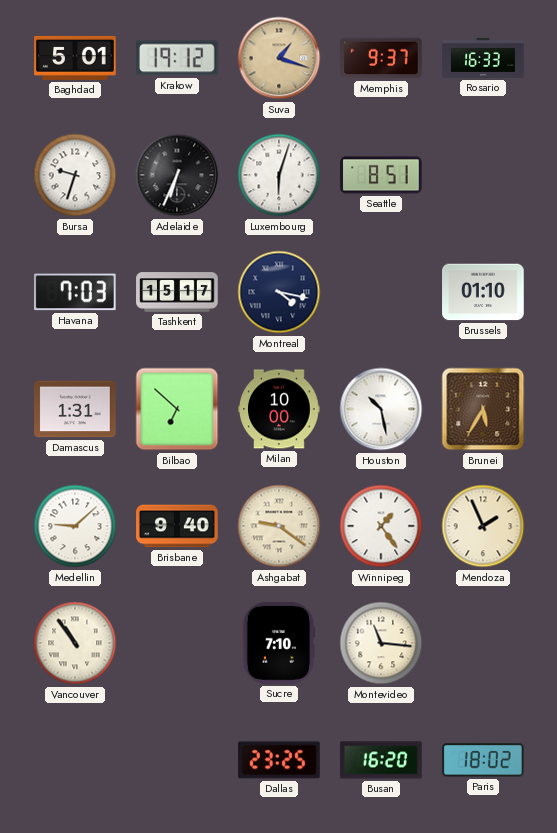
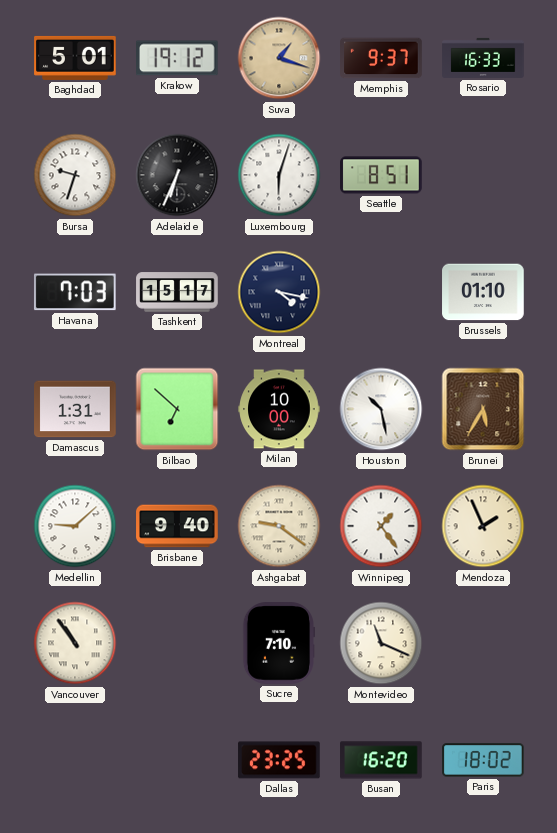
Montevideo: 11:16 -> 11:19
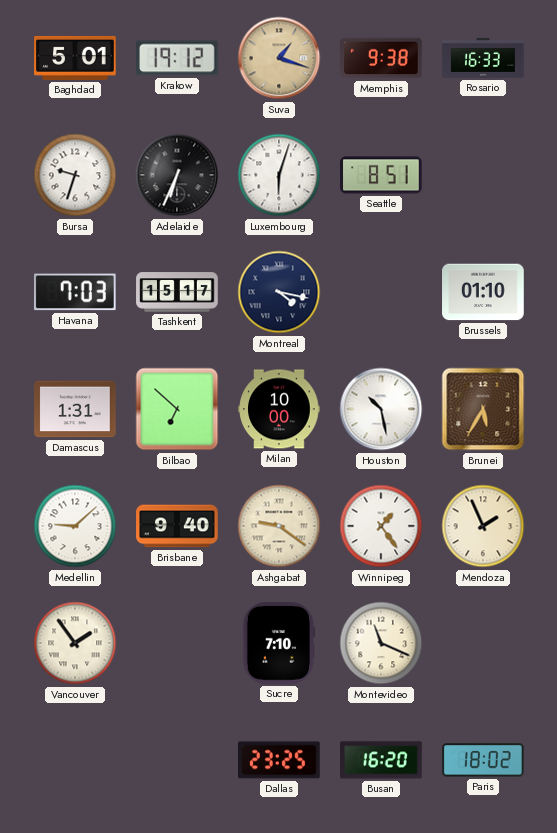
Memphis: 9:37 -> 9:38
Vancouver: 10:54 -> 1:54
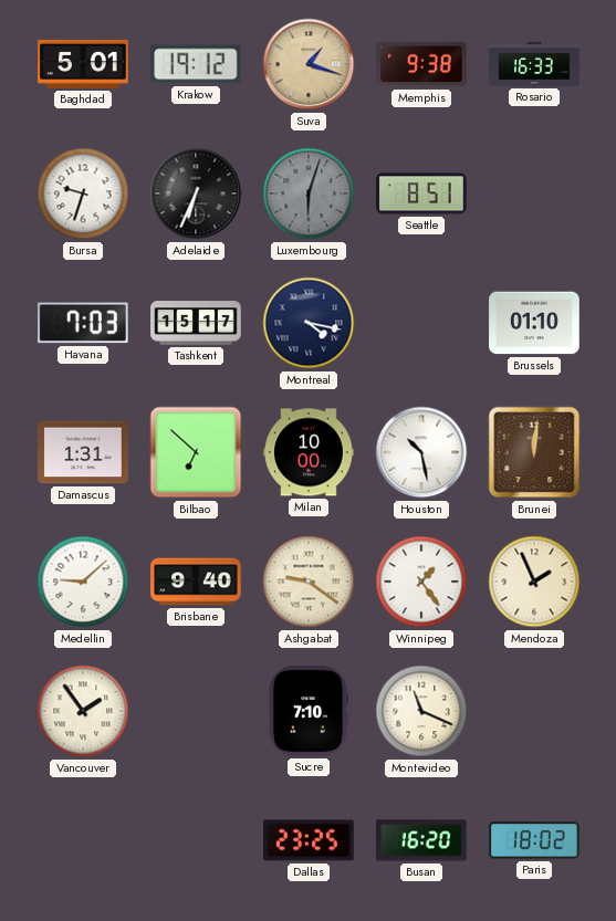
Luxembourg dial: white -> grey
Brunei: 5:35 -> 12:01
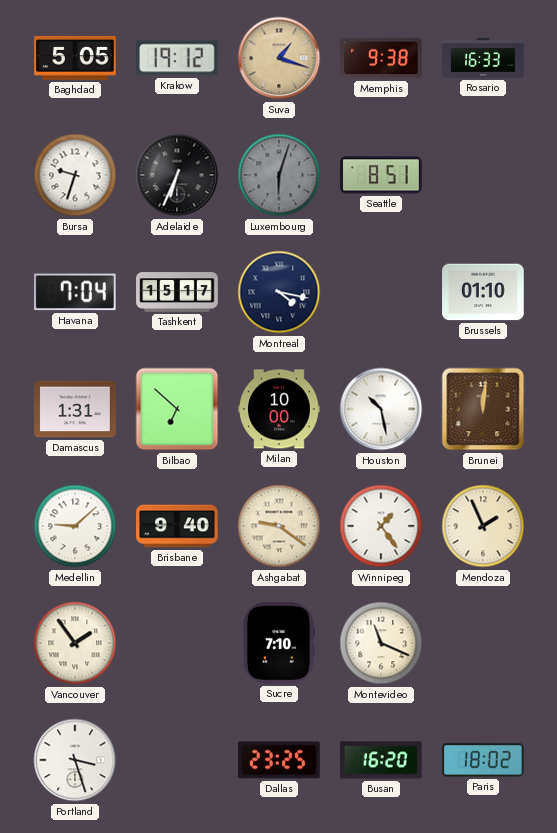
Baghdad: 5:01 -> 5:05
Havana: 7:03 -> 7:04
Portland: none -> 3:27
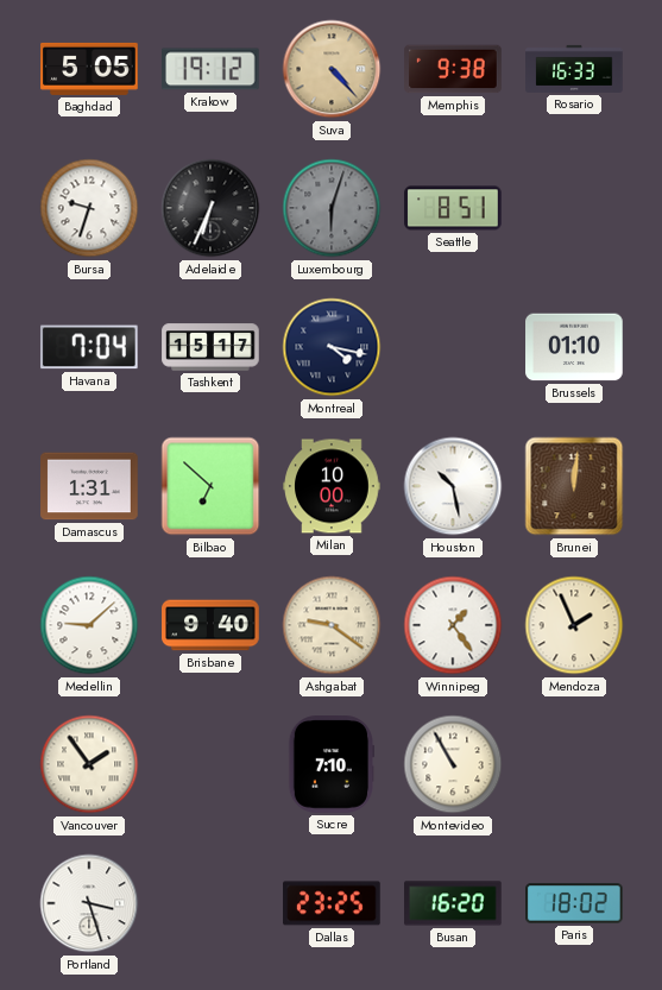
Suva: 1:18 -> 4:23
Montevideo: 11:19 -> 10:55
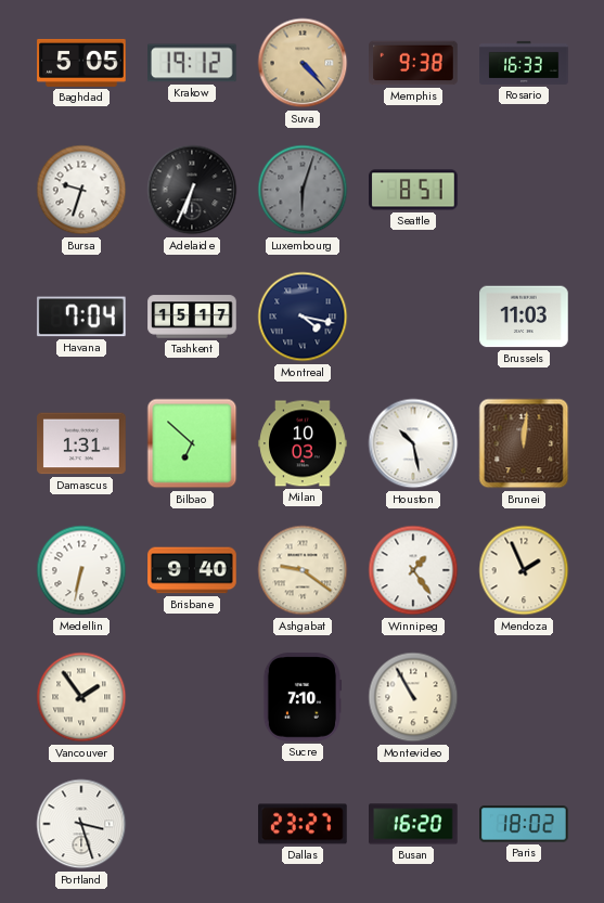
Brussels: 01:10 -> 11:03
Milan: 10:00 -> 10:03
Medellin: 9:08 -> 6:32
Dallas: 23:25 -> 23:27
